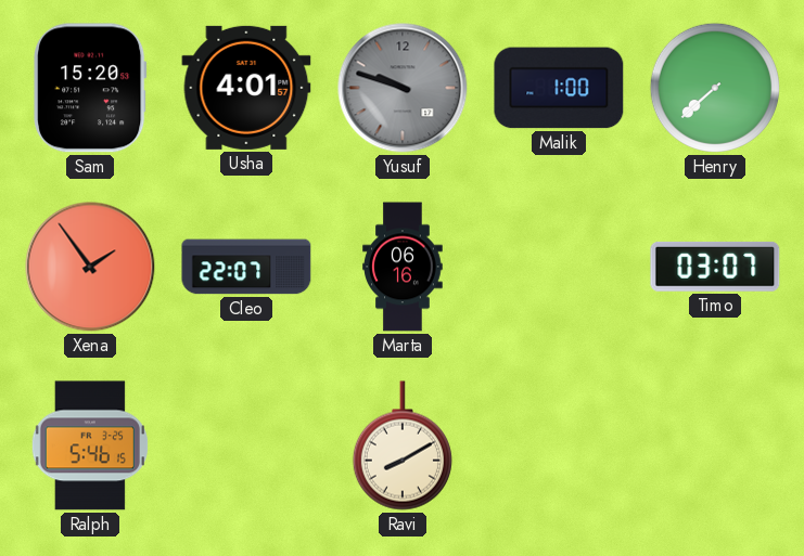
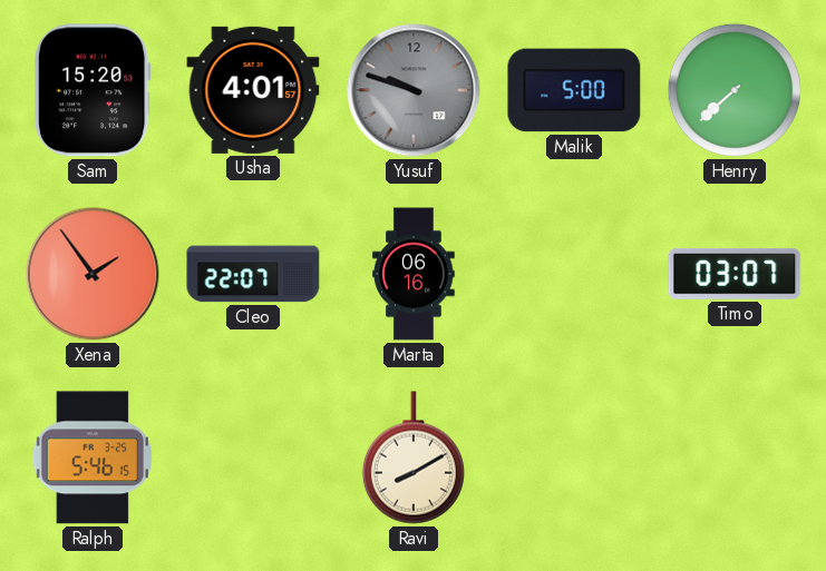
Malik: 1:00 -> 5:00
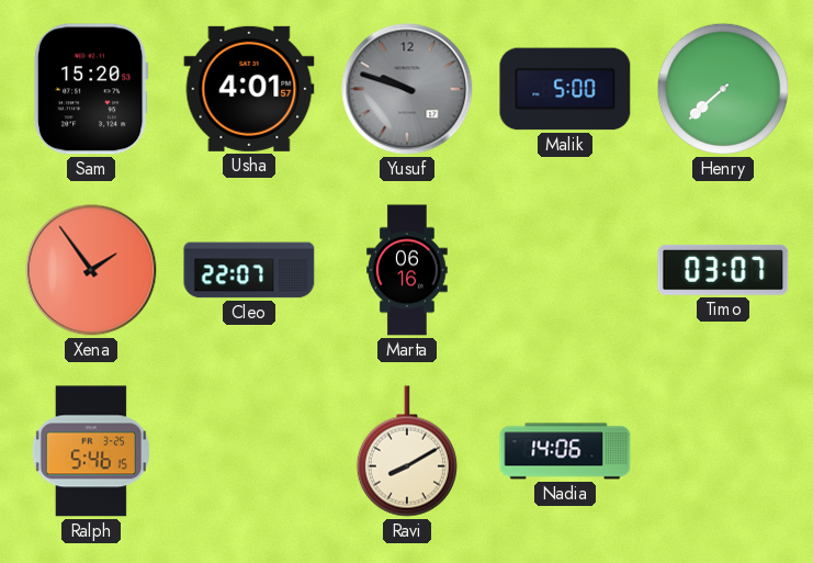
Nadia: none -> 14:06
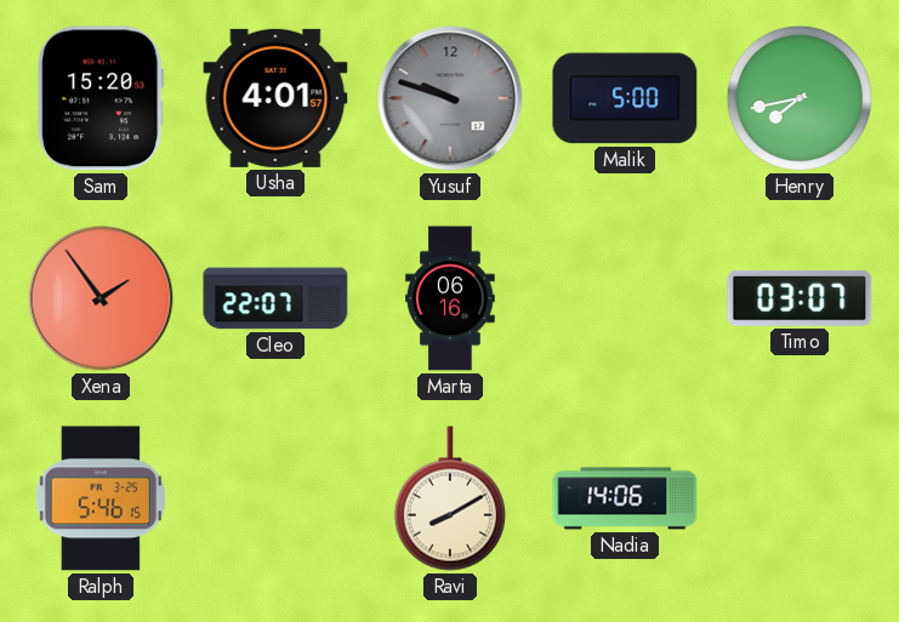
Henry: 7:38 -> 7:43
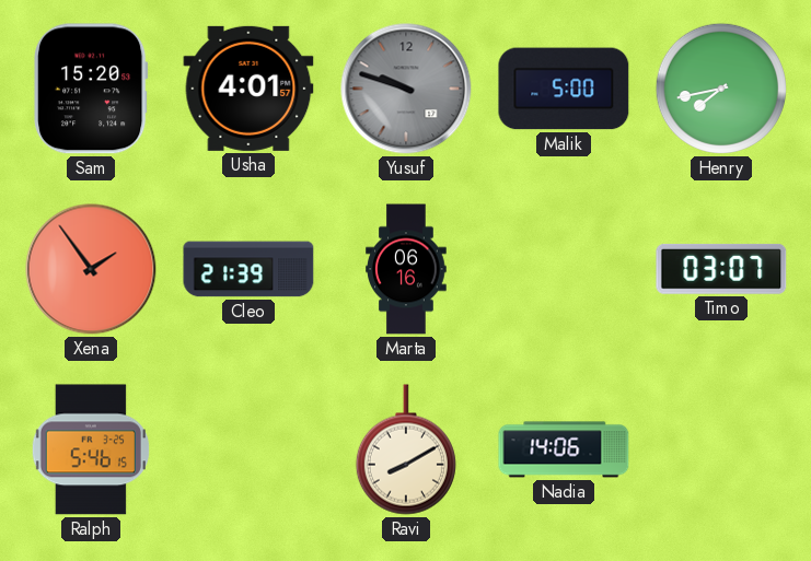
Cleo: 22:07 -> 21:39
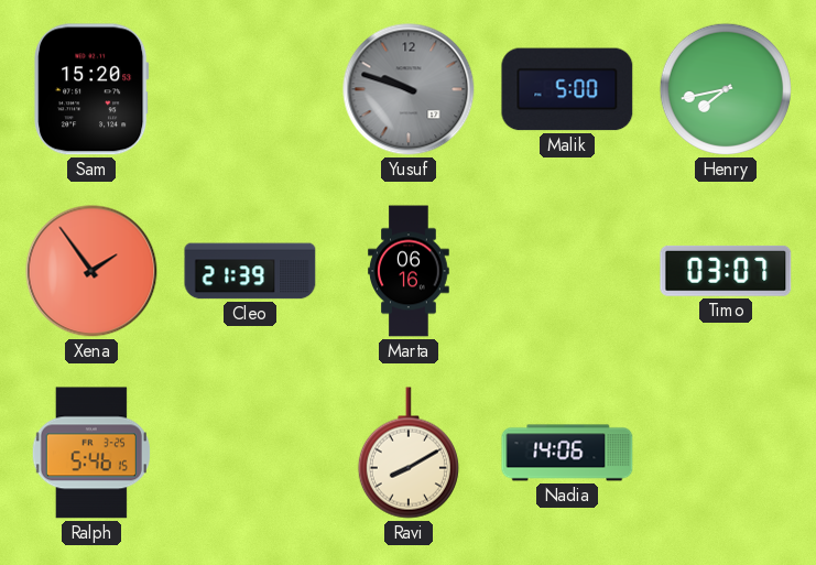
Usha: 4:01 -> none
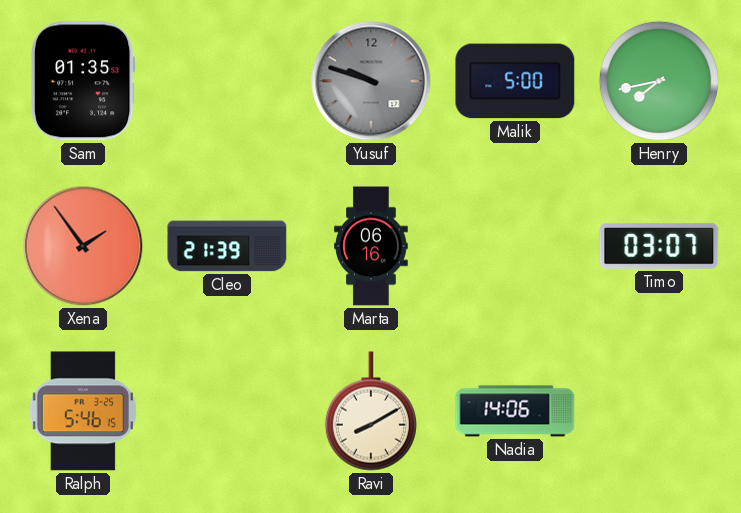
Sam: 15:20 -> 01:35
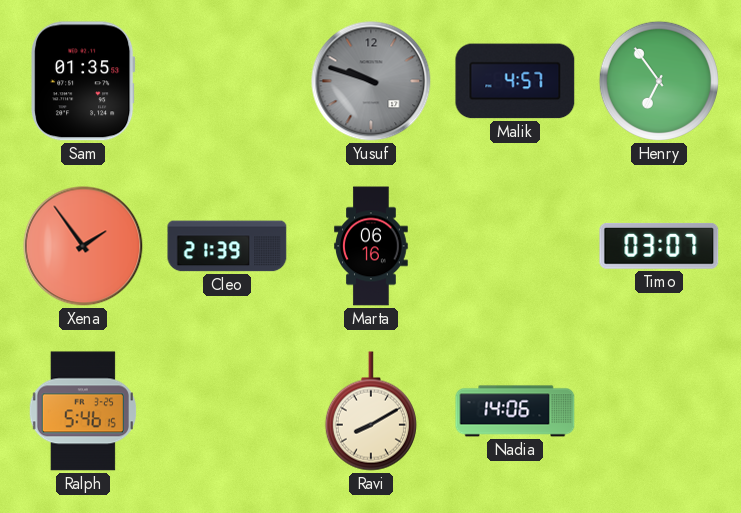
Malik: 5:00 -> 4:57
Henry: 7:43 -> 6:54
